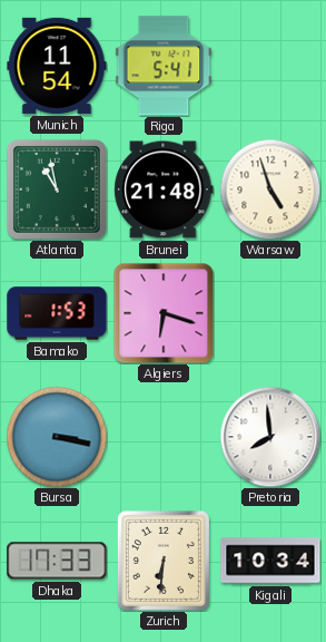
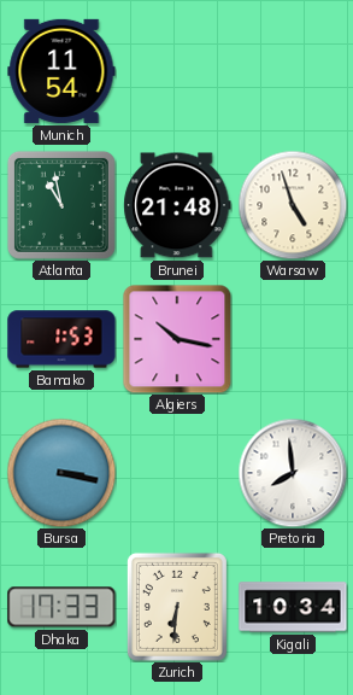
Riga: 5:41 -> none
Algiers: 6:18 -> 10:17
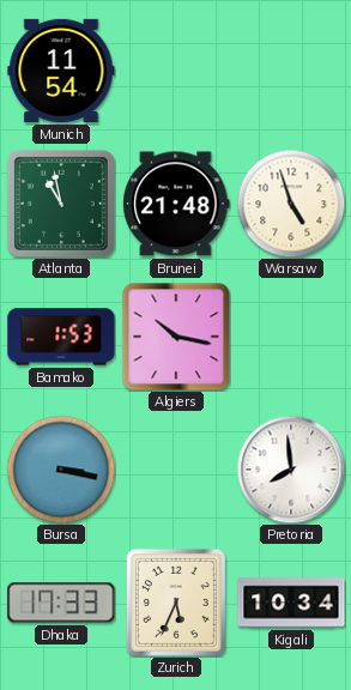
Zurich: 6:31 -> 5:34
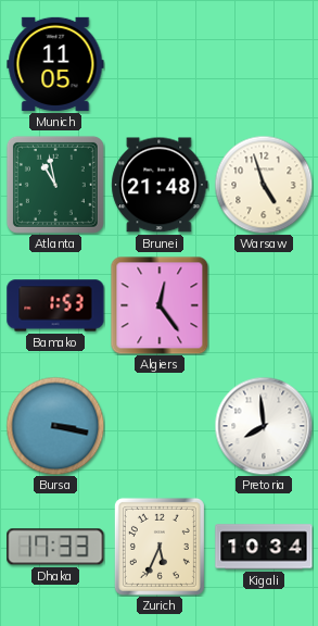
Munich: 11:54 -> 11:05
Algiers: 10:17 -> 12:24
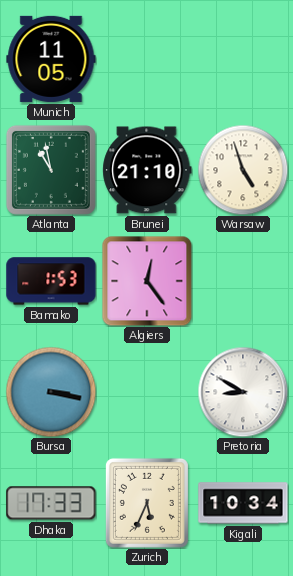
Brunei: 21:48 -> 21:10
Pretoria: 7:59 -> 8:50
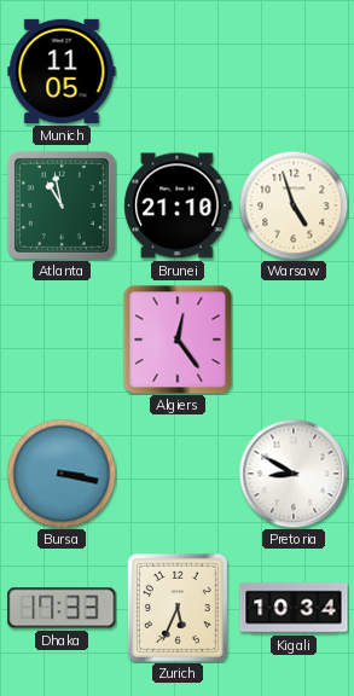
Bamako: 1:53 -> none
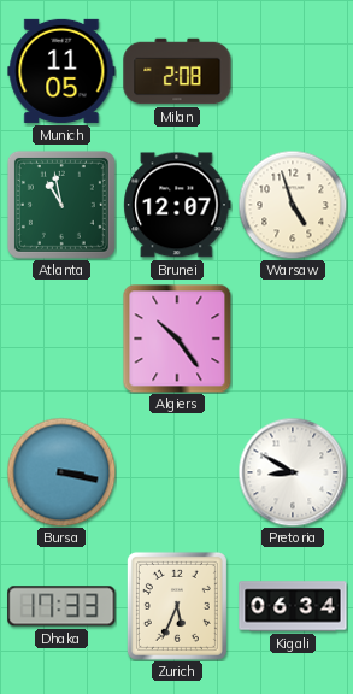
Milan: none -> 2:08
Brunei: 21:10 -> 12:07
Algiers: 12:24 -> 10:24
Kigali: 10:34 -> 06:34
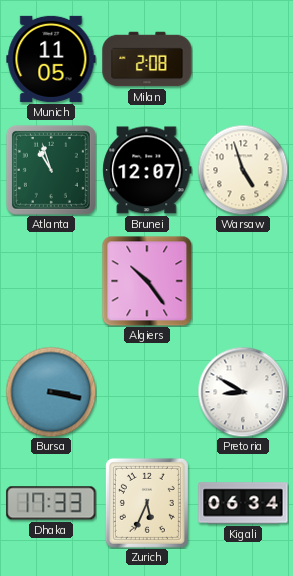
Atlanta: 10:58 -> 10:57
